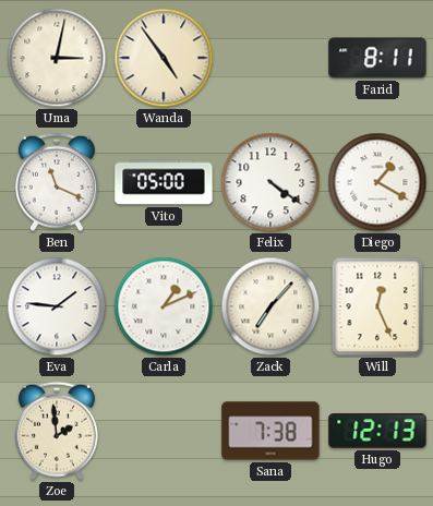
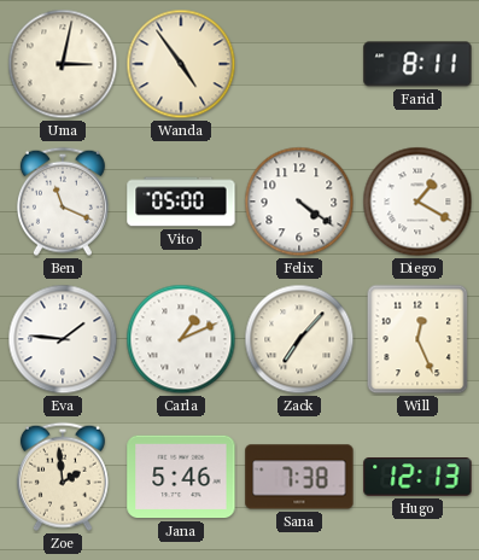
Jana: none -> 5:46
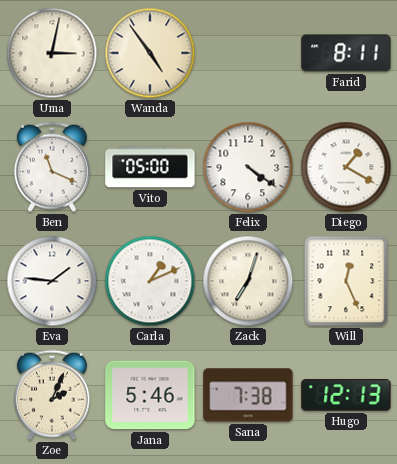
Zack: 7:07 -> 7:03
Zoe: 1:59 -> 2:04
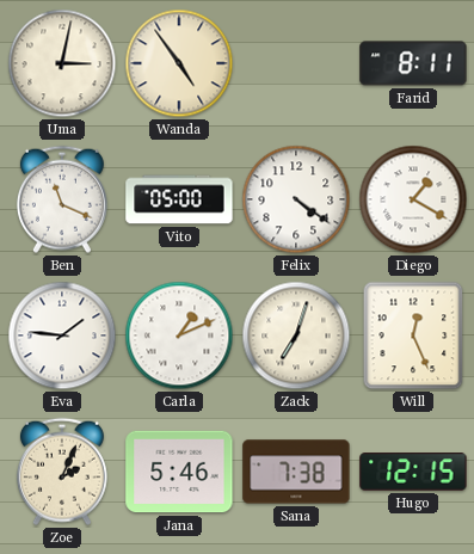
Hugo: 12:13 -> 12:15
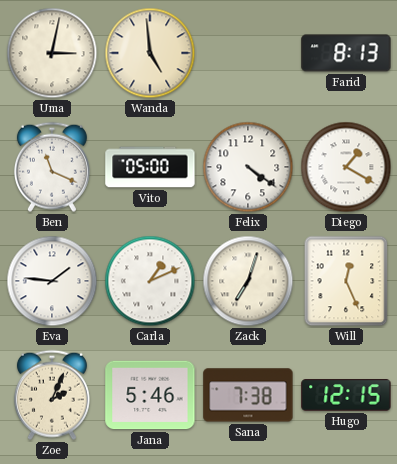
Wanda: 4:54 -> 4:59
Farid: 8:11 -> 8:13
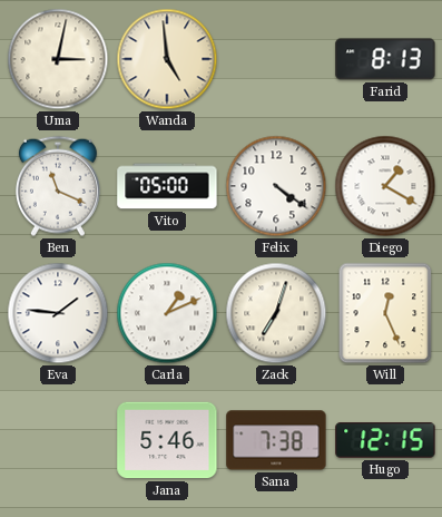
Zoe: 2:04 -> none
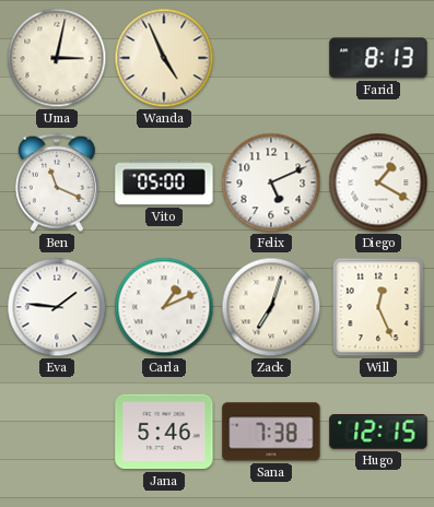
Wanda: 4:59 -> 4:56
Felix: 4:21 -> 5:11
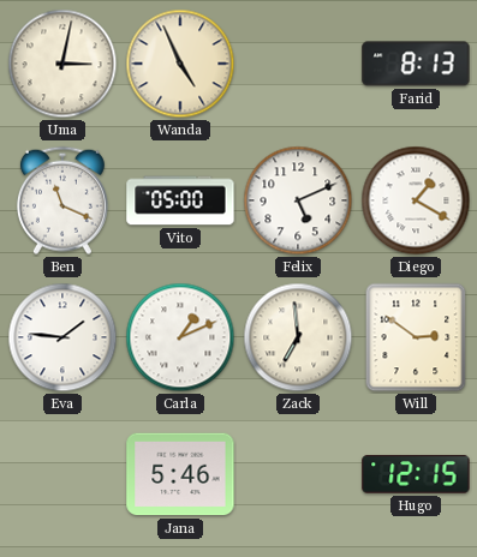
Zack: 7:03 -> 6:59
Will: 12:26 -> 2:51
Sana: 7:38 -> none
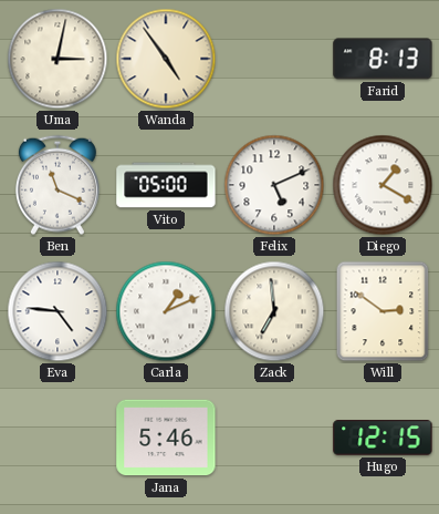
Wanda: 4:56 -> 4:54
Eva: 1:46 -> 4:46
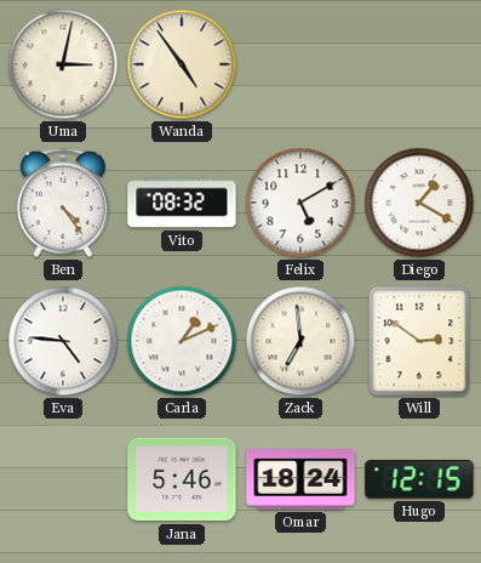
Farid: 8:13 -> none
Ben: 11:19 -> 4:24
Vito: 05:00 -> 08:32
Felix: 5:11 -> 5:10
Omar: none -> 18:24
